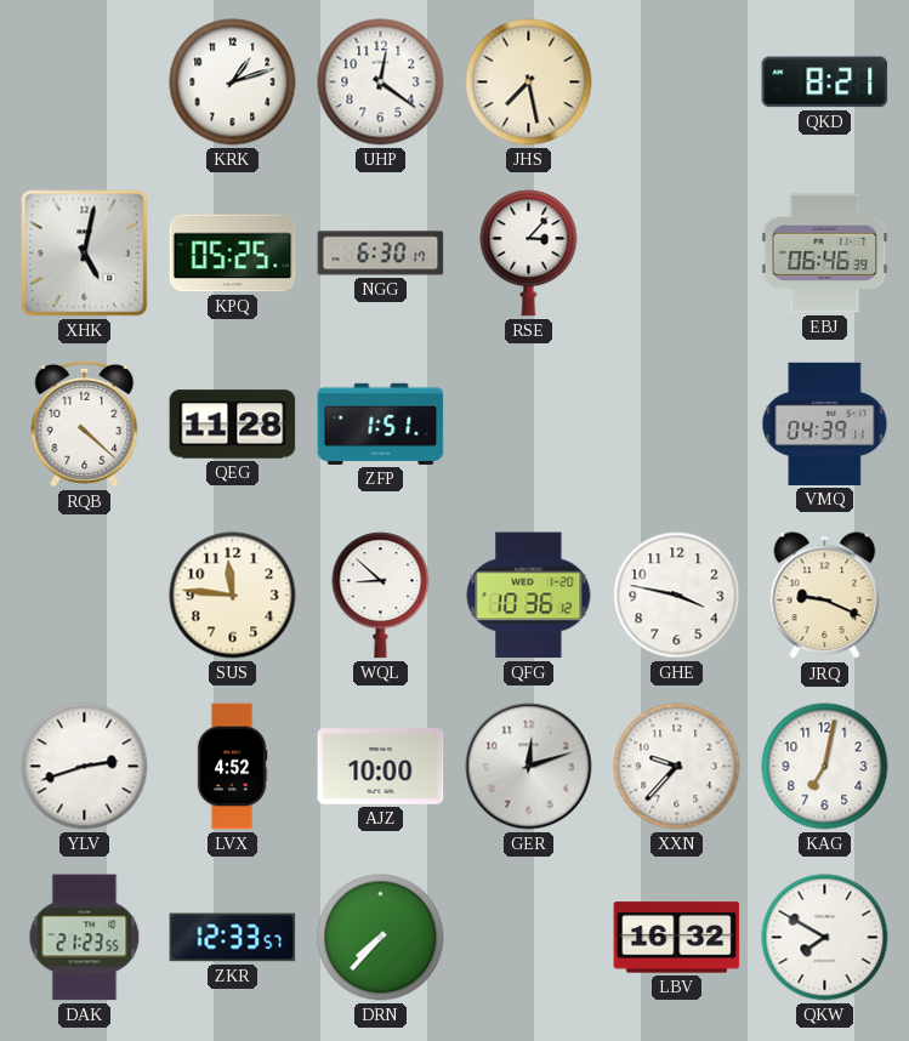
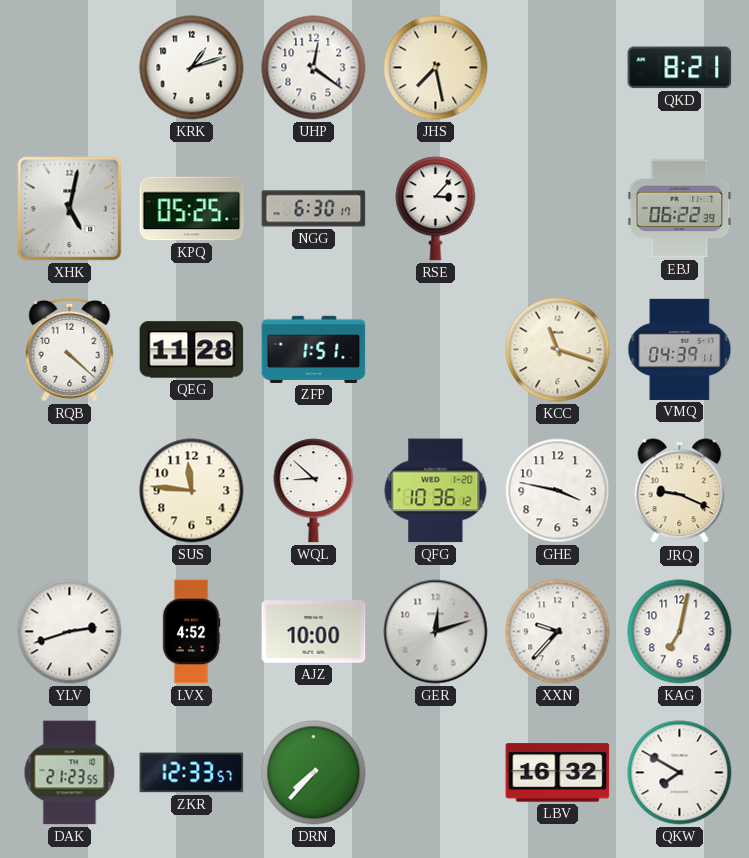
EBJ: 06:46 -> 06:22
KCC: none -> 11:18
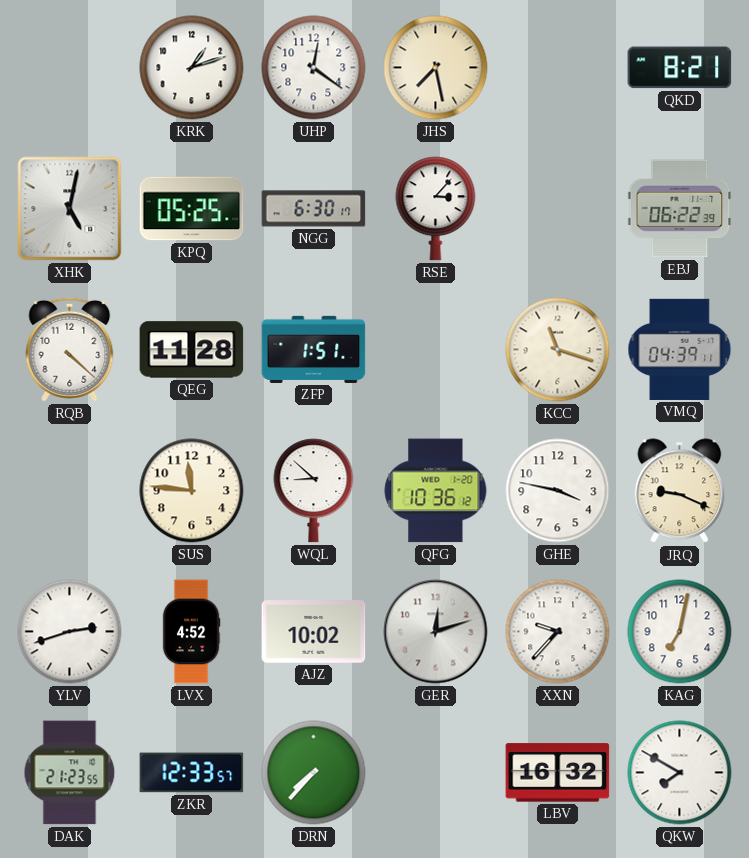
AJZ: 10:00 -> 10:02
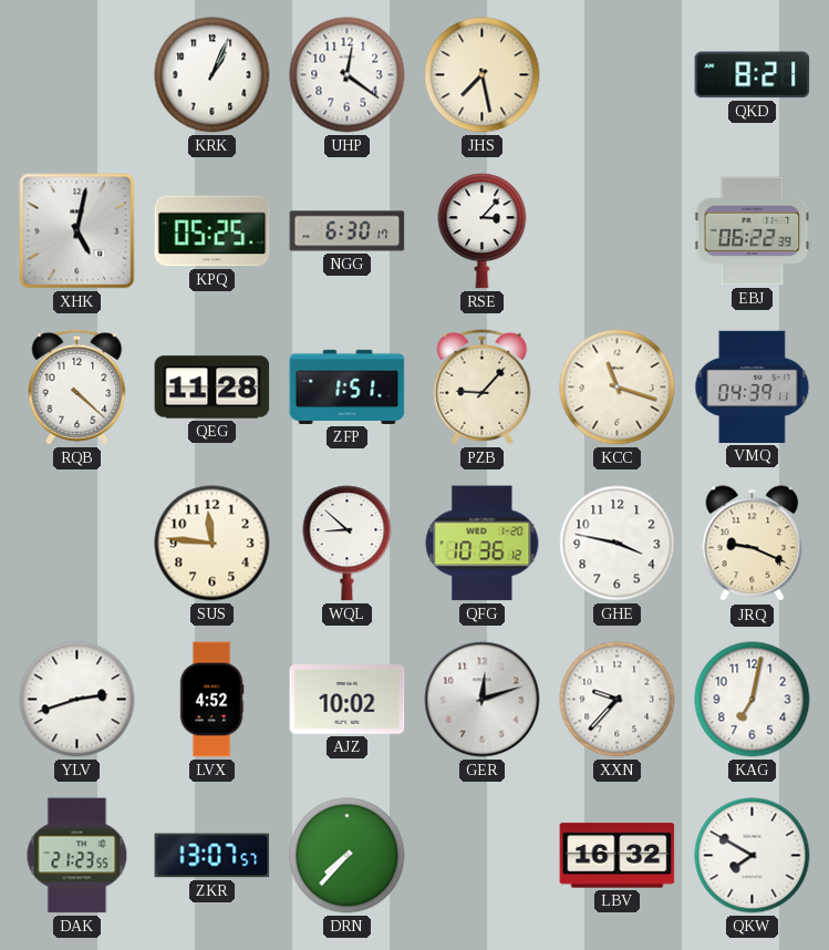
KRK: 1:12 -> 1:04
PZB: none -> 9:07
ZKR: 12:33 -> 13:07
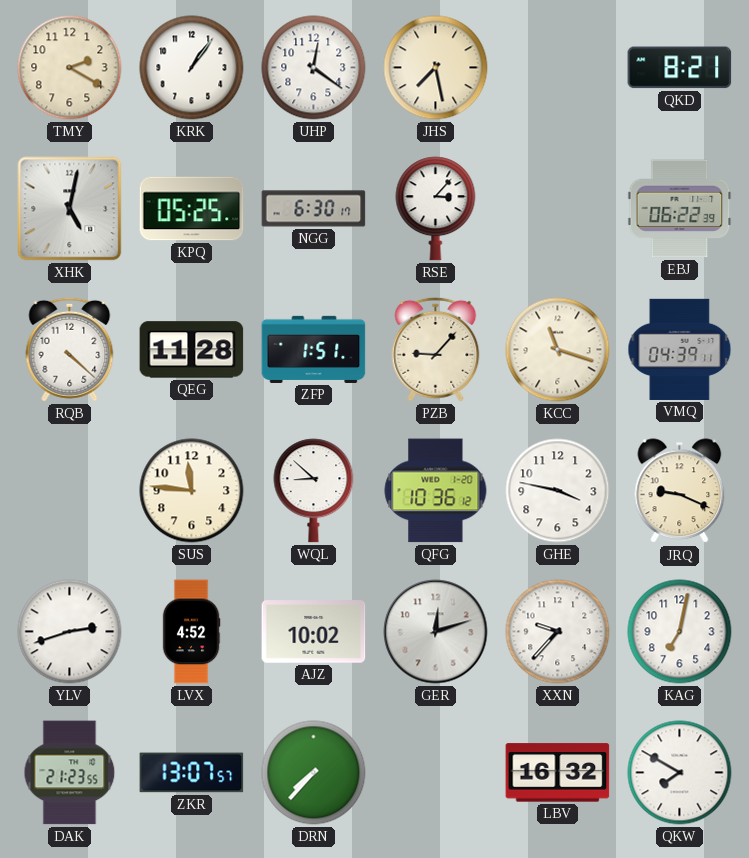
TMY: none -> 2:20
KRK: 1:04 -> 1:06
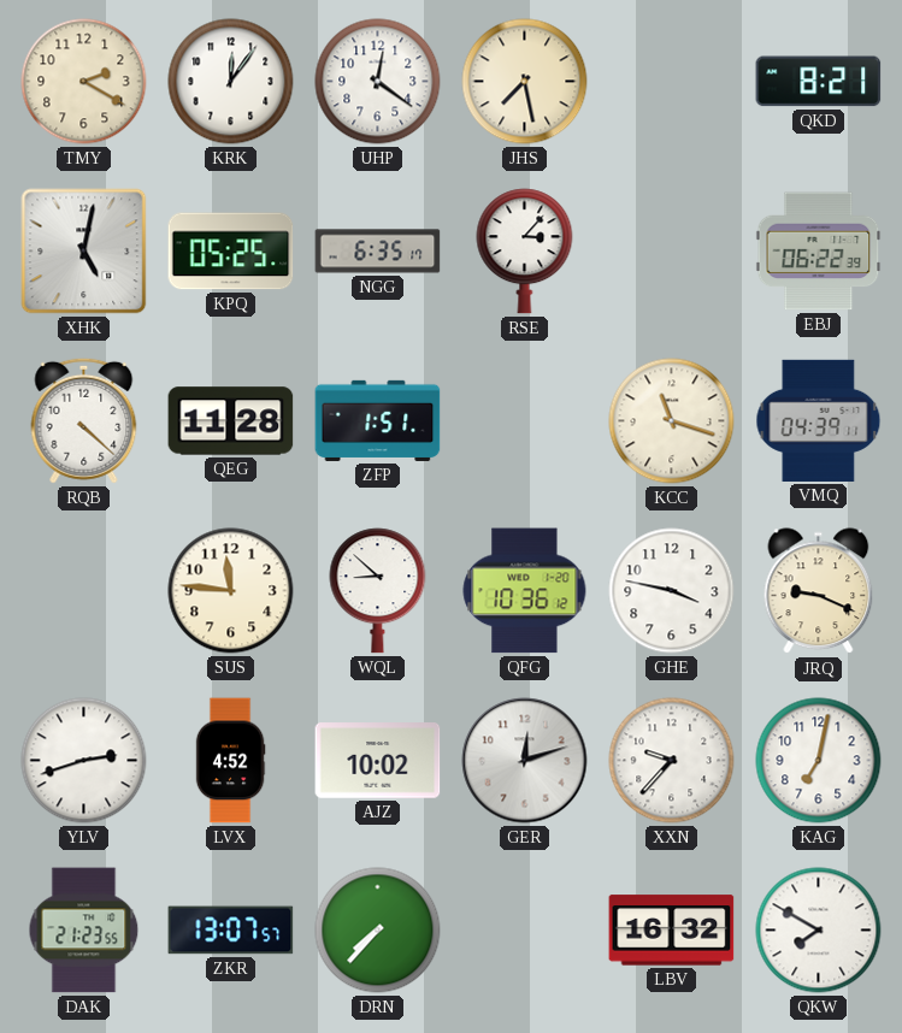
KRK: 1:06 -> 12:06
NGG: 6:30 -> 6:35
PZB: 9:07 -> none
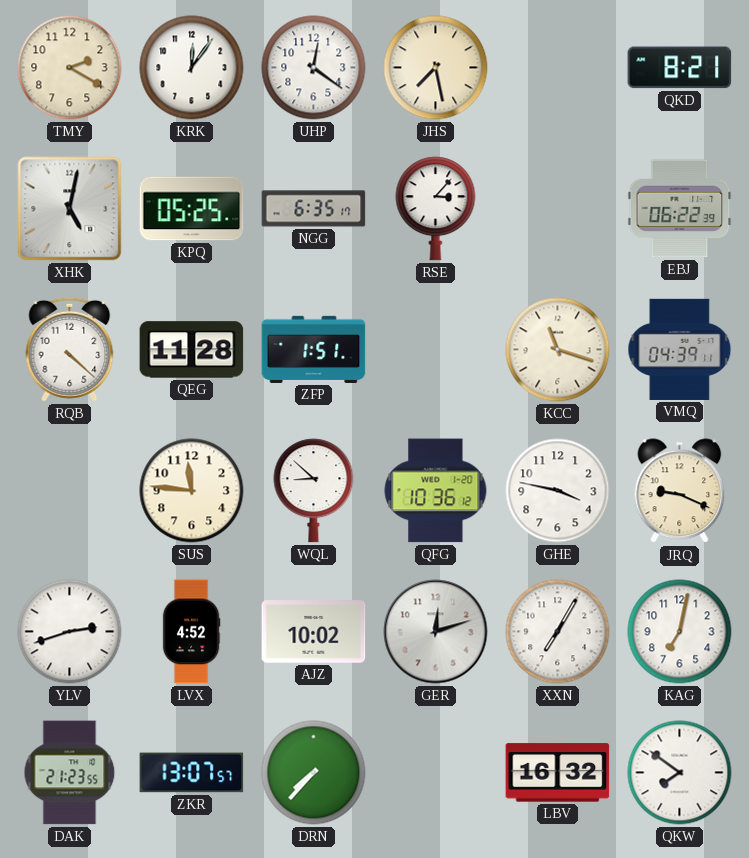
XXN: 9:37 -> 7:05
QKW: 7:50 -> 7:51
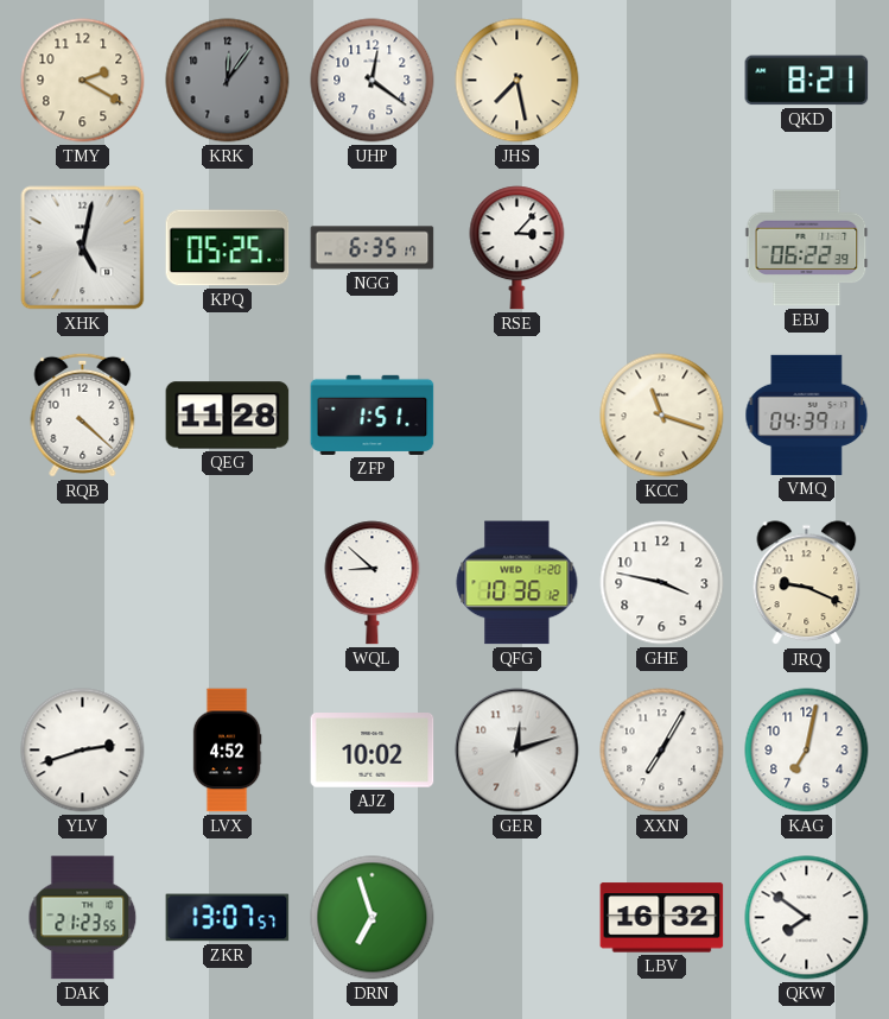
KRK dial: white -> grey
SUS: 11:46 -> none
DRN: 7:37 -> 6:57
